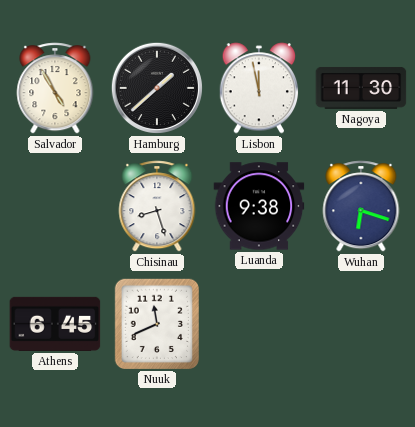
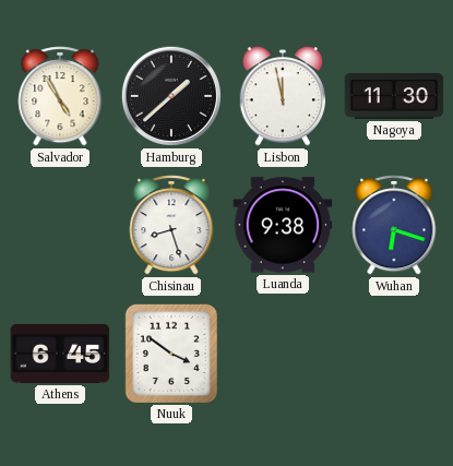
Nuuk: 11:41 -> 3:51
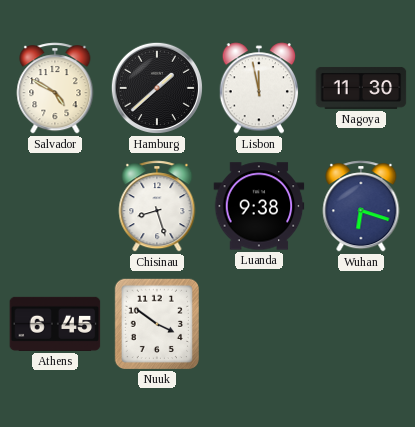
Salvador: 4:55 -> 4:50
